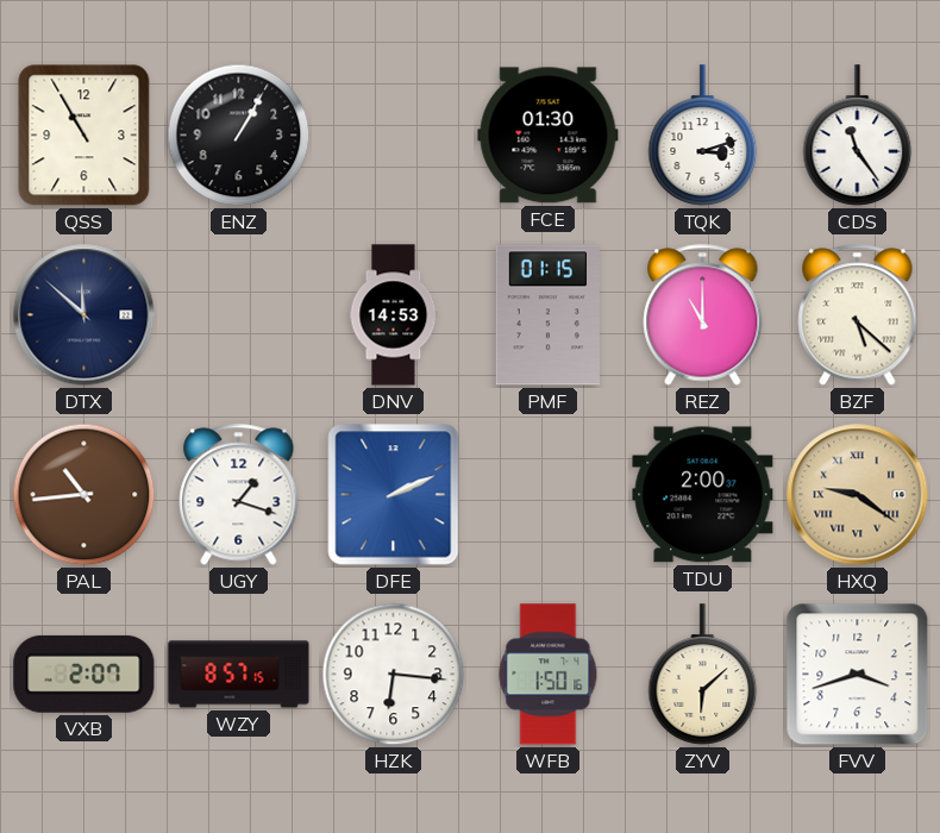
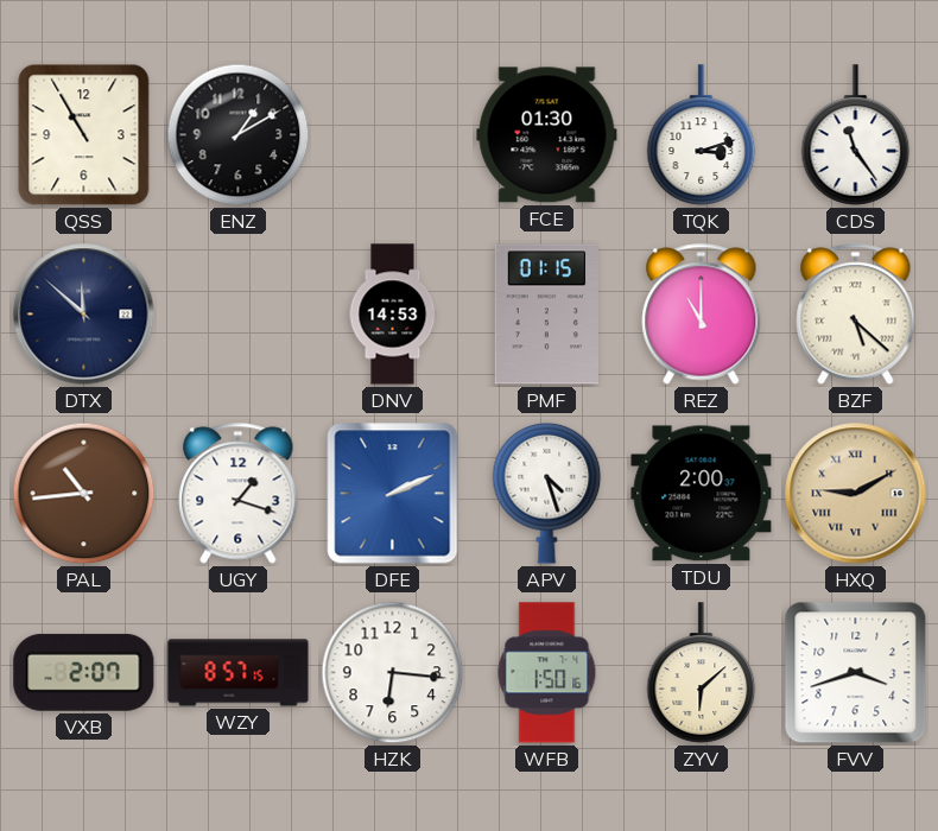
ENZ: 1:05 -> 1:10
APV: none -> 4:27
HXQ: 9:21 -> 9:10
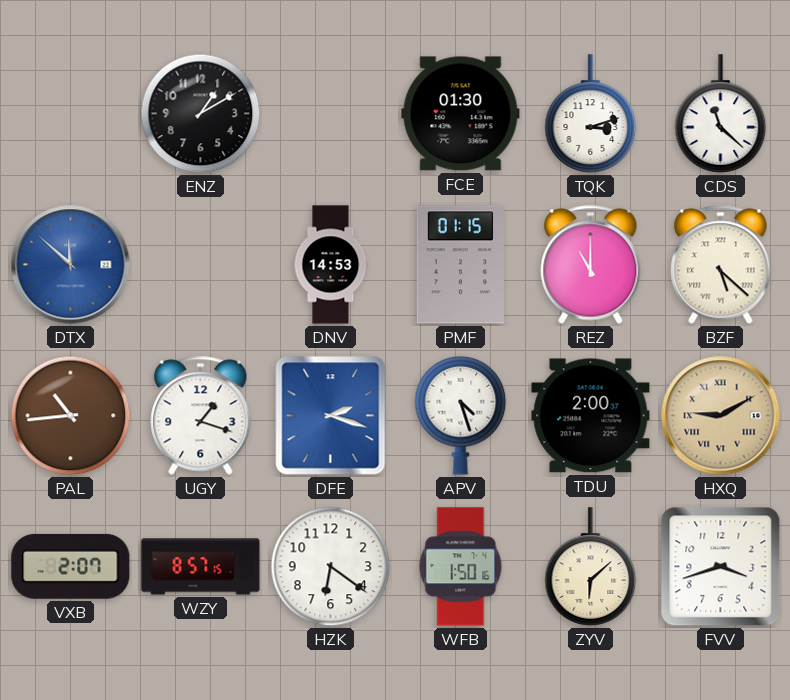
QSS: 10:55 -> none
CDS: 11:24 -> 11:22
DTX dial: navy -> blue
DFE: 2:11 -> 2:18
HZK: 6:16 -> 6:21
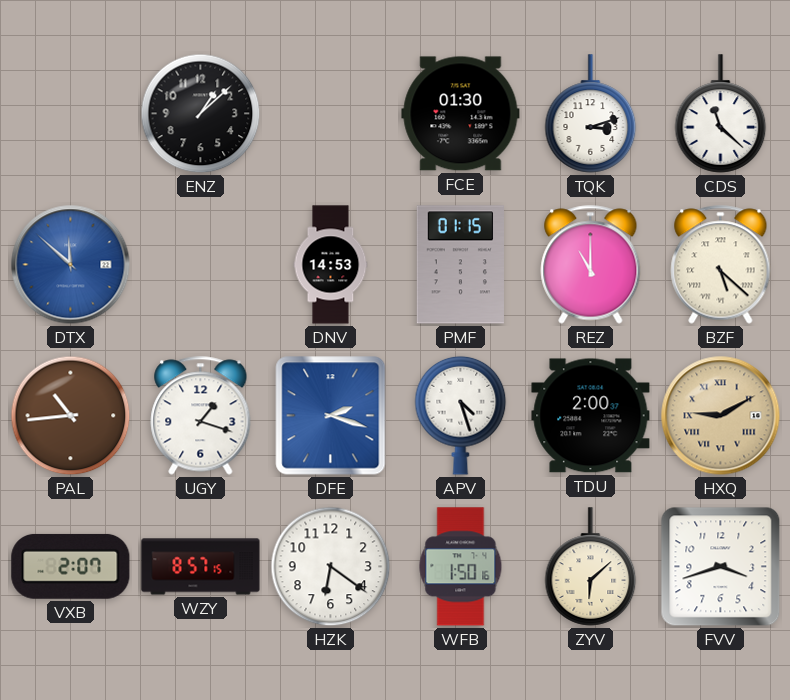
ENZ: 1:10 -> 1:08
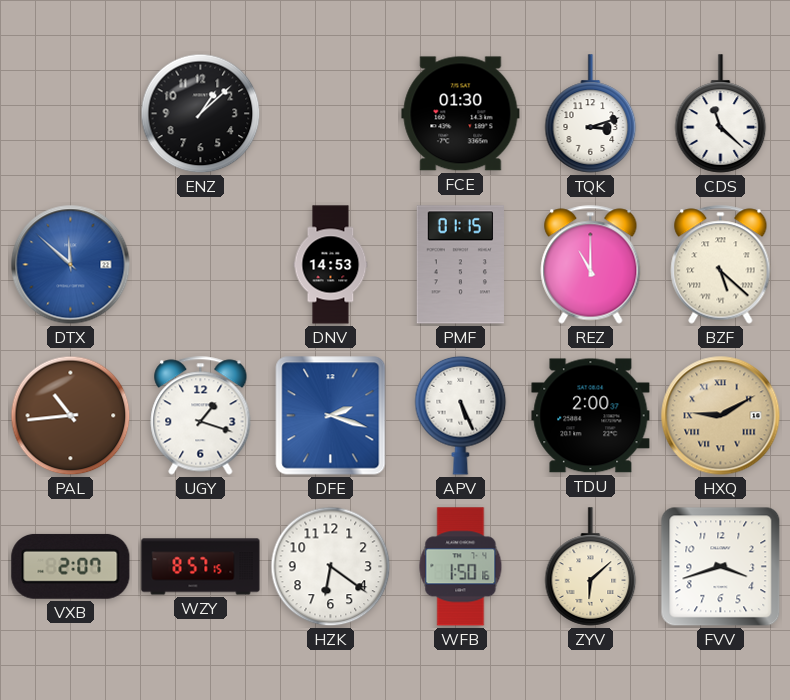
APV: 4:27 -> 5:26
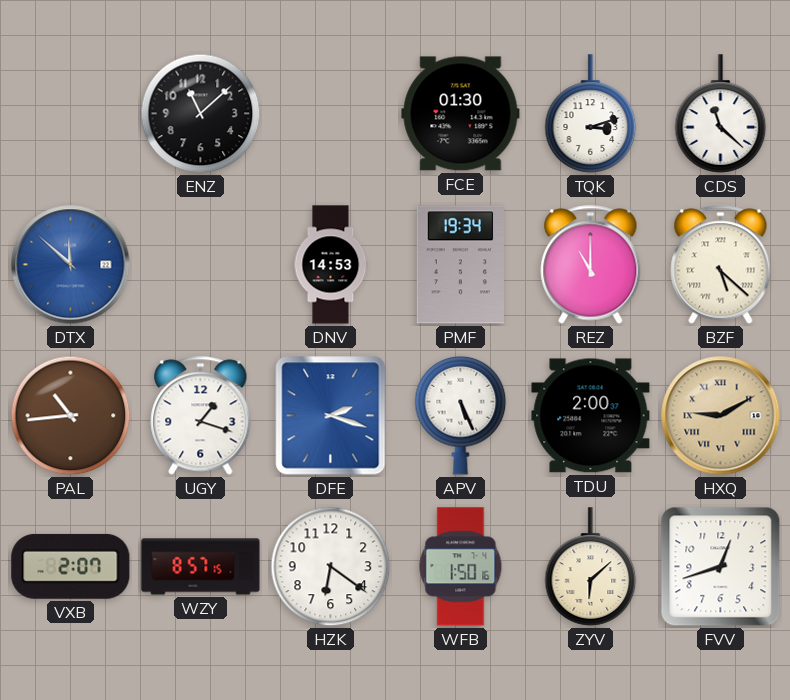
ENZ: 1:08 -> 11:08
PMF: 01:15 -> 19:34
FVV: 3:42 -> 12:42
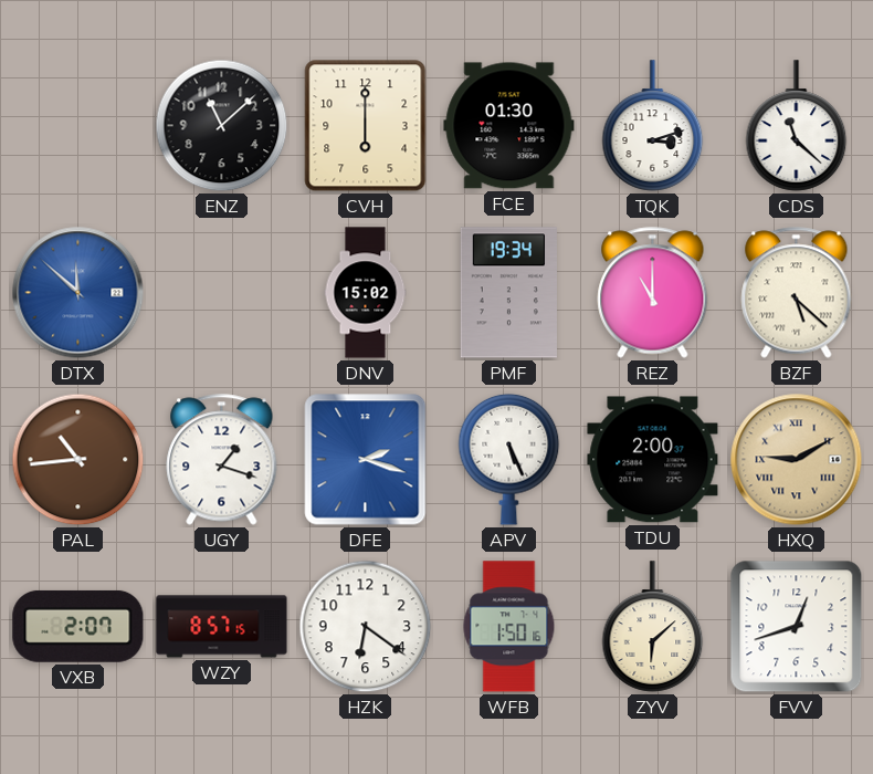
CVH: none -> 6:00
DNV: 14:53 -> 15:02
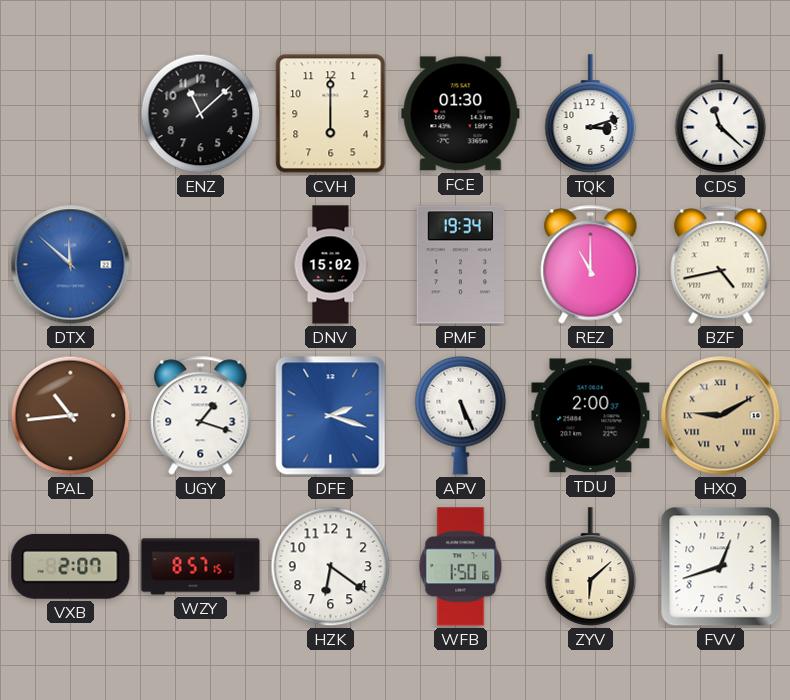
BZF: 5:22 -> 4:43
